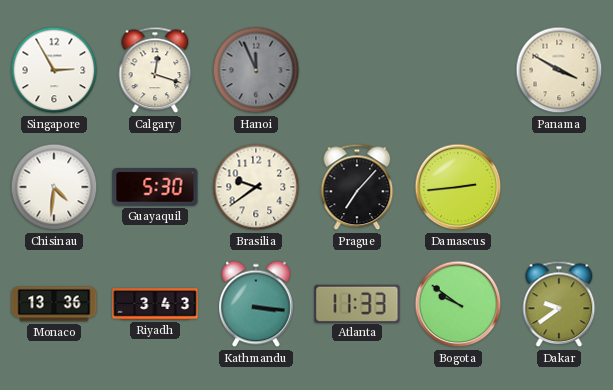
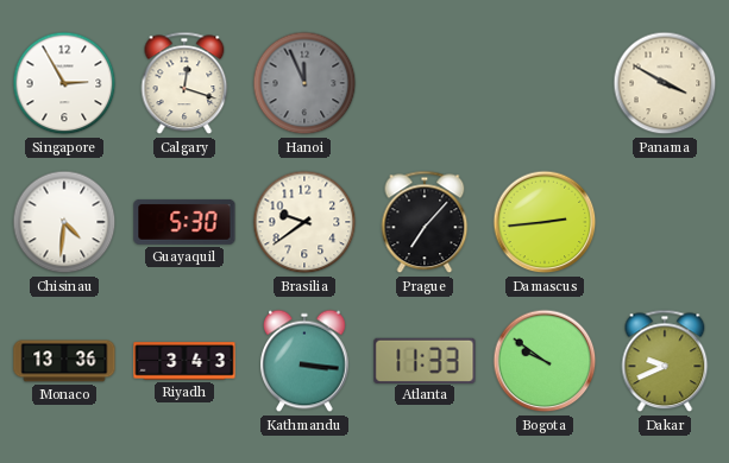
Dakar: 9:39 -> 9:41
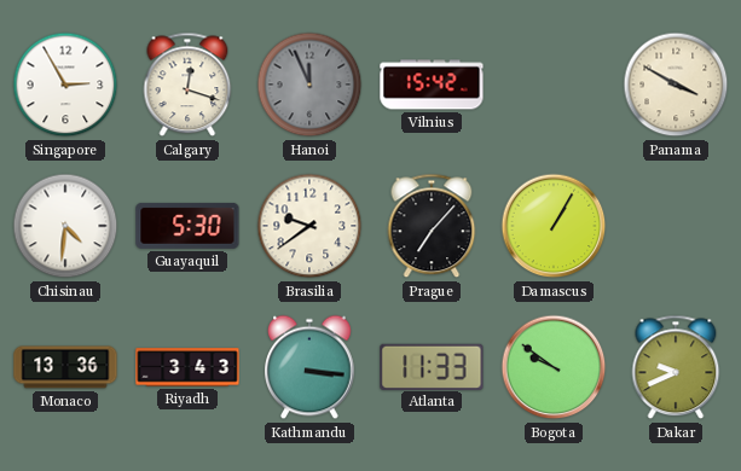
Vilnius: none -> 15:42
Damascus: 2:44 -> 1:05
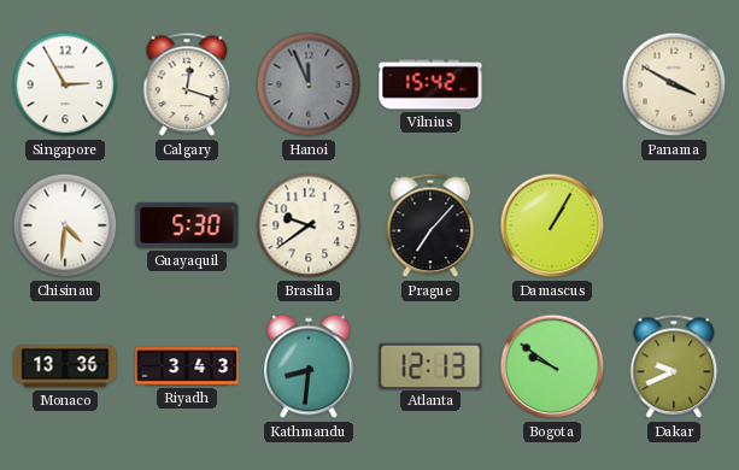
Kathmandu: 3:16 -> 8:31
Atlanta: 11:33 -> 12:13
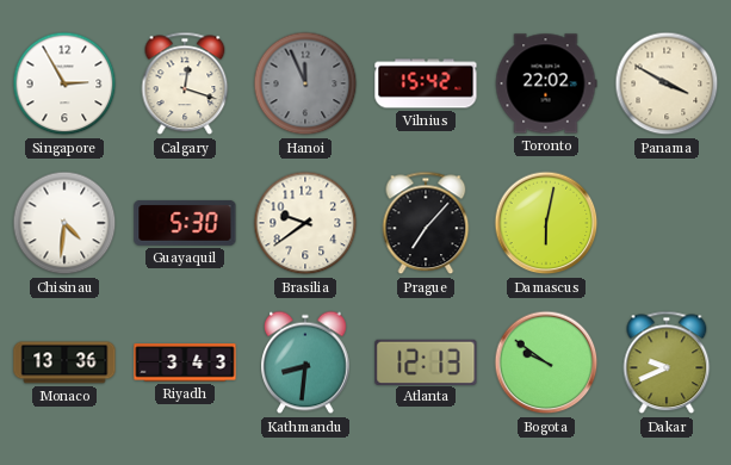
Toronto: none -> 22:02
Damascus: 1:05 -> 6:02
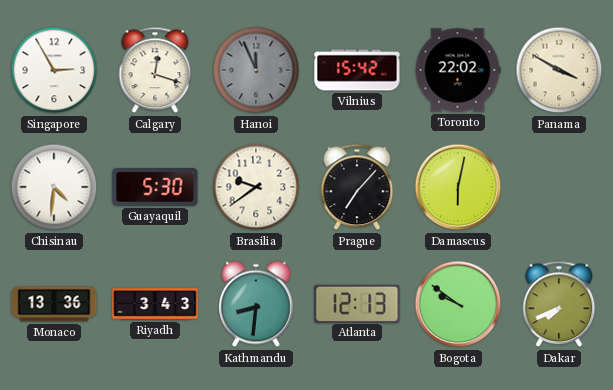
Dakar: 9:41 -> 7:41
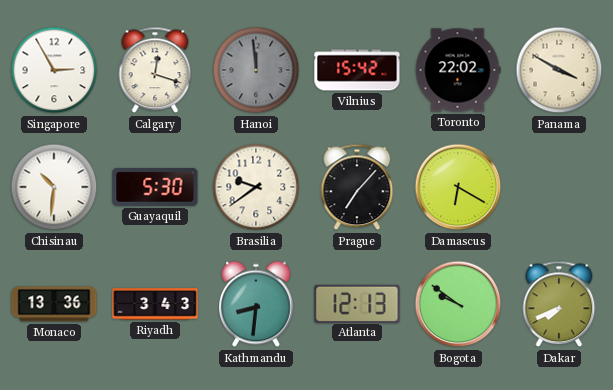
Hanoi: 11:56 -> 11:59
Chisinau: 4:31 -> 10:31
Damascus: 6:02 -> 6:20
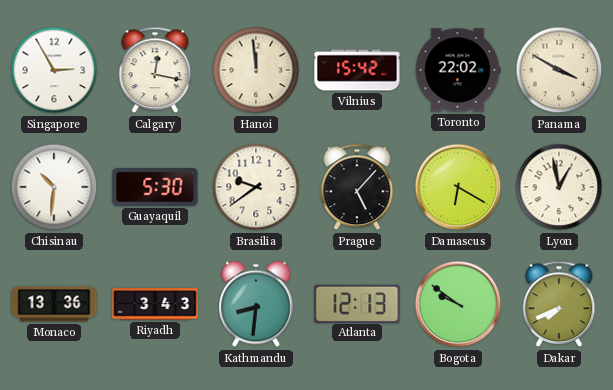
Calgary: 12:18 -> 12:17
Hanoi dial: grey -> cream
Prague: 7:07 -> 5:07
Lyon: none -> 12:58
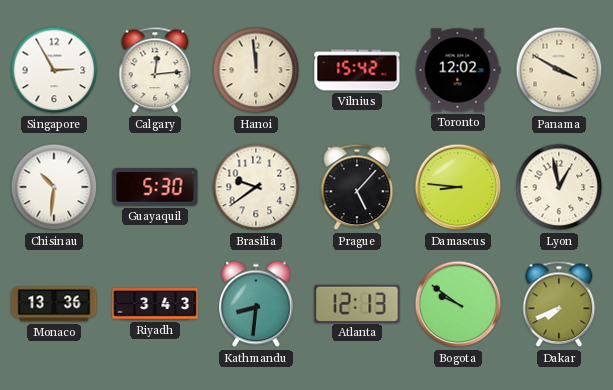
Calgary: 12:17 -> 12:14
Toronto: 22:02 -> 12:02
Damascus: 6:20 -> 8:46
